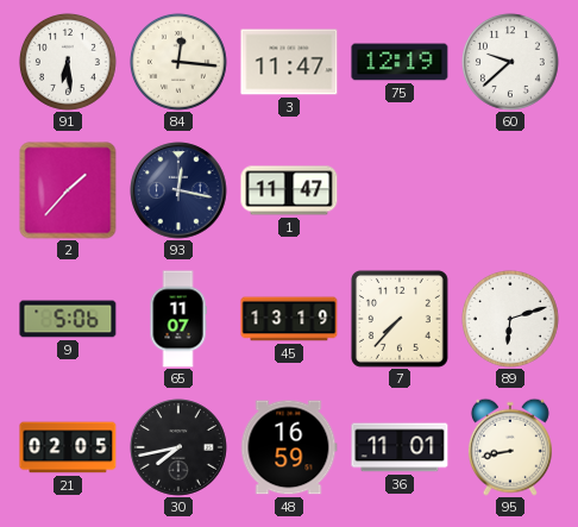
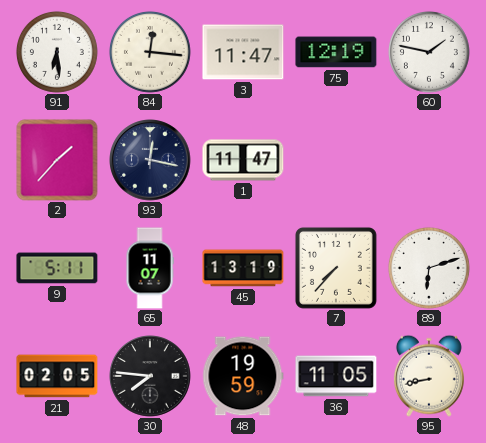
60: 9:38 -> 1:47
9: 5:06 -> 5:11
30: 7:43 -> 7:46
48: 16:59 -> 19:59
36: 11:01 -> 11:05
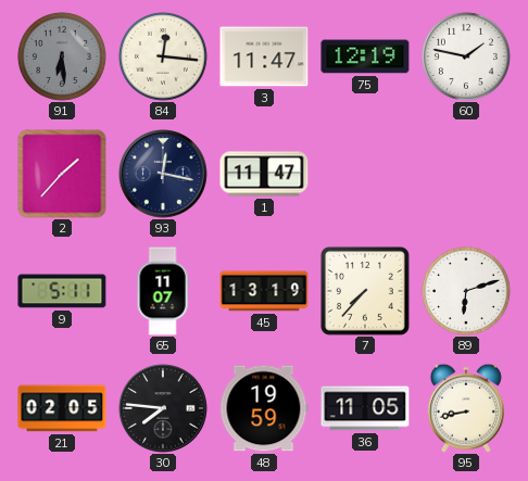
91 dial: white -> grey
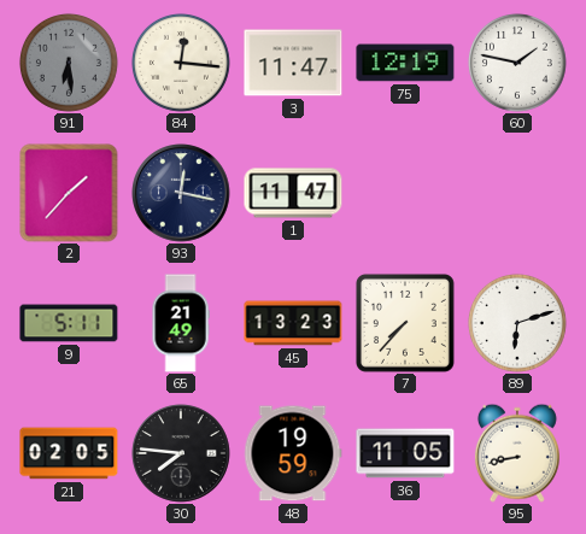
65: 11:07 -> 21:49
45: 13:19 -> 13:23
